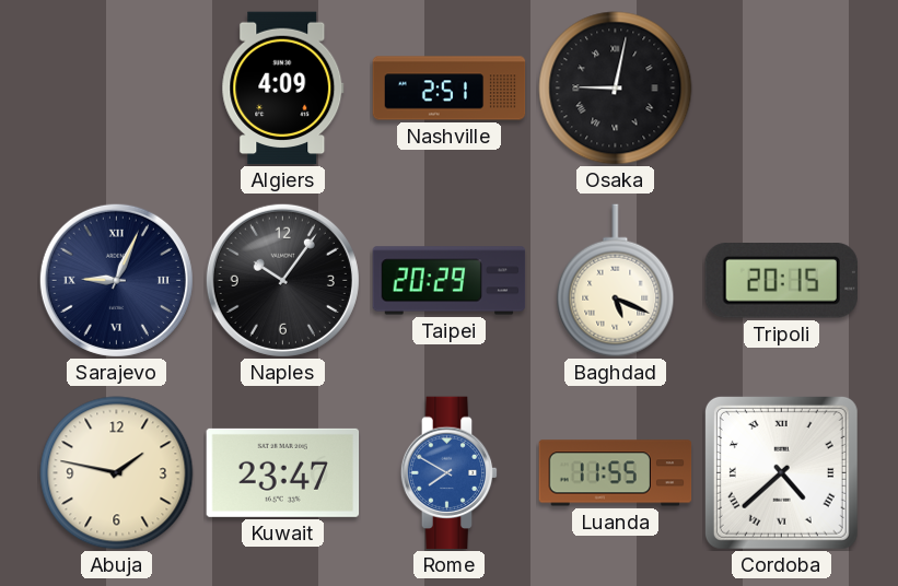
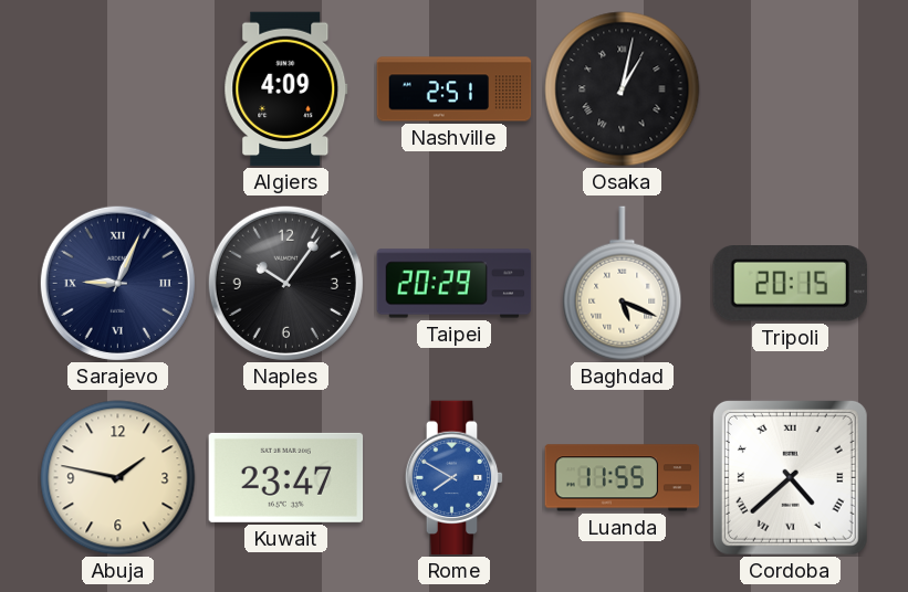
Osaka: 9:02 -> 1:02
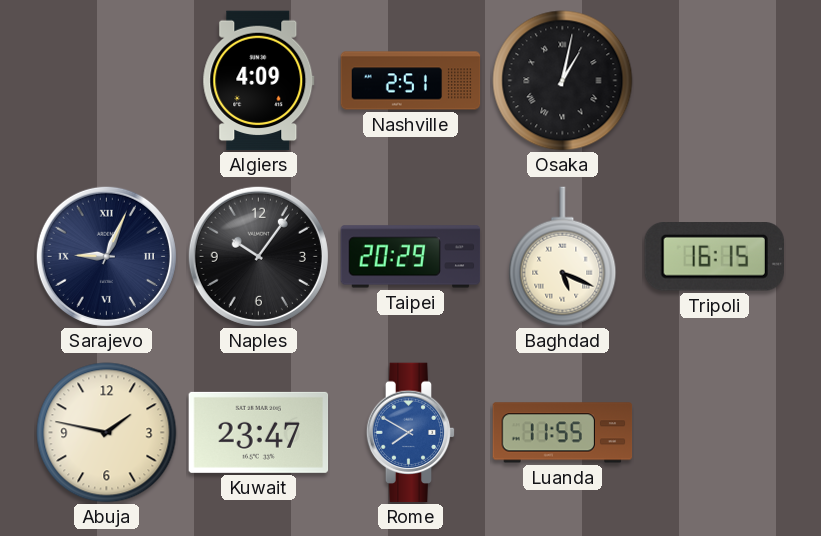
Tripoli: 20:15 -> 16:15
Cordoba: 4:38 -> none
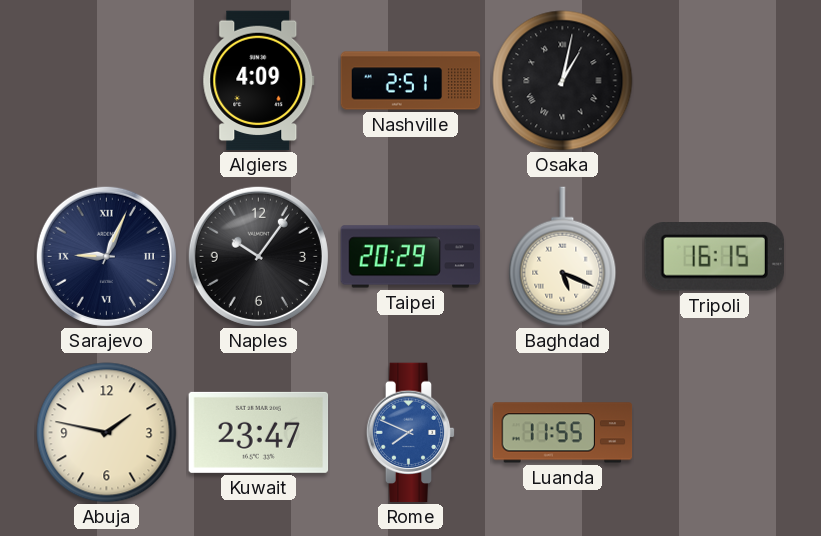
Rome: 7:50 -> 7:49
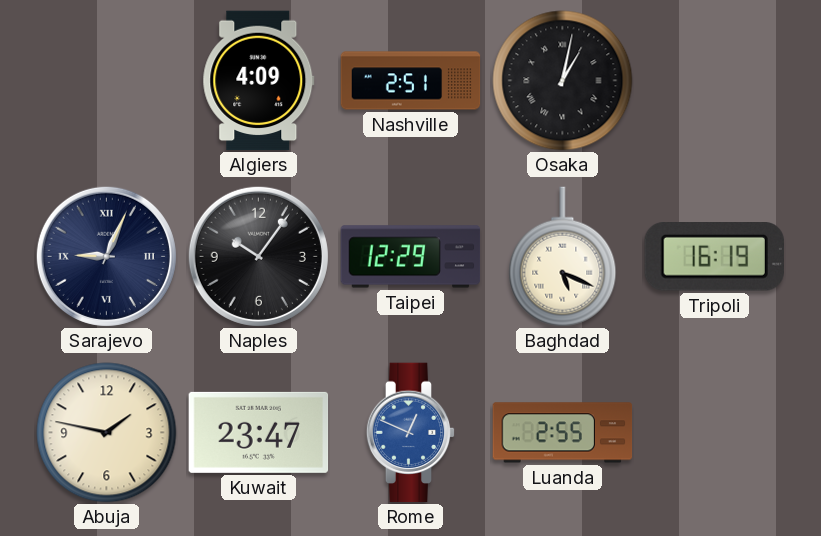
Taipei: 20:29 -> 12:29
Tripoli: 16:15 -> 16:19
Rome: 7:49 -> 12:49
Luanda: 11:55 -> 2:55
